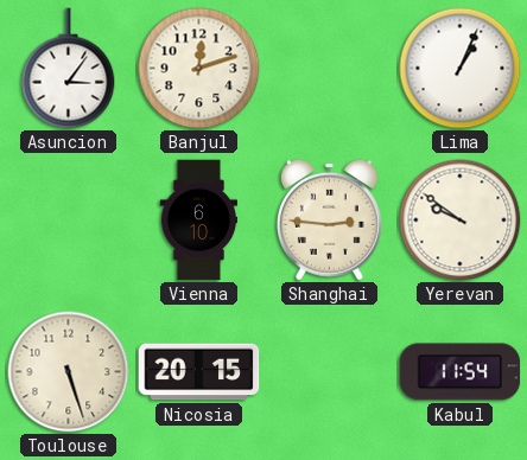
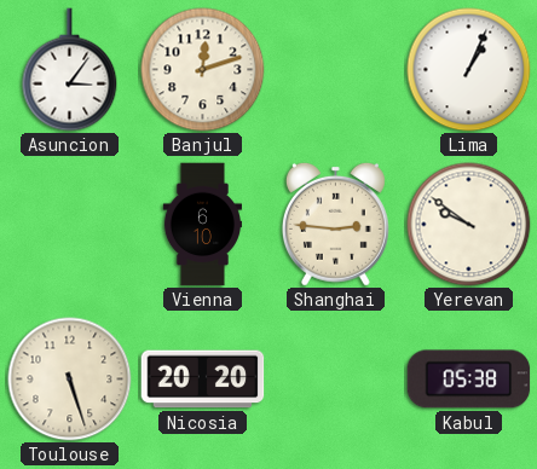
Nicosia: 20:15 -> 20:20
Kabul: 11:54 -> 05:38
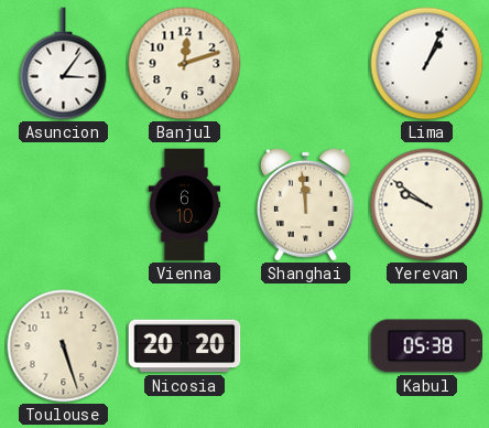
Shanghai: 2:46 -> 11:59
